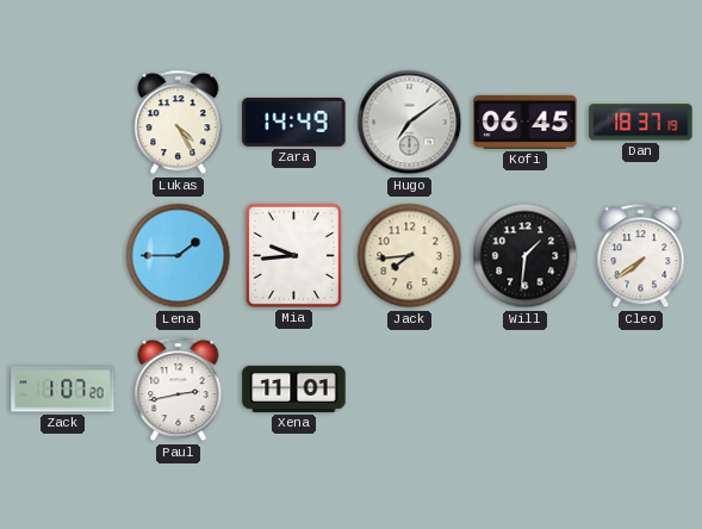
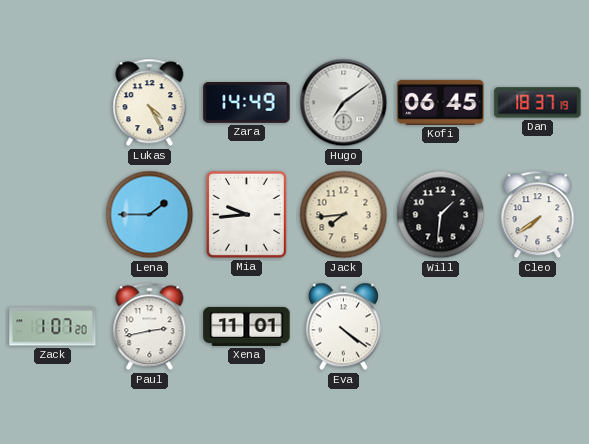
Eva: none -> 4:21
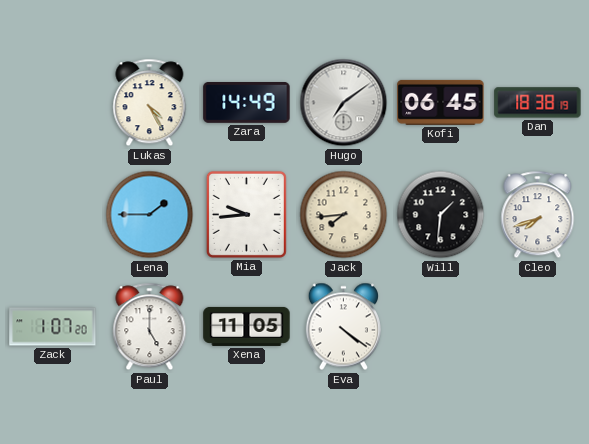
Dan: 18:37 -> 18:38
Cleo: 7:39 -> 7:42
Paul: 2:43 -> 5:00
Xena: 11:01 -> 11:05
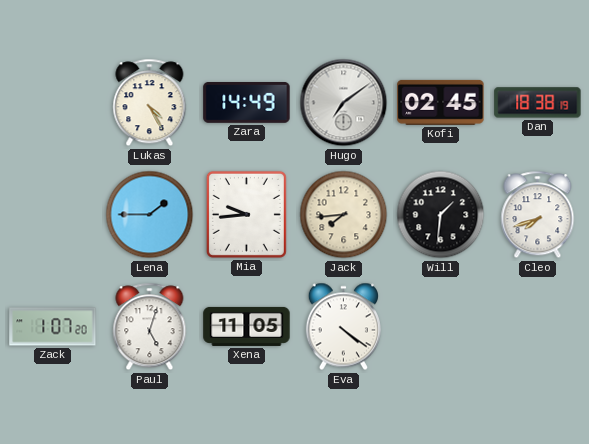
Kofi: 06:45 -> 02:45
Paul: 5:00 -> 5:03
